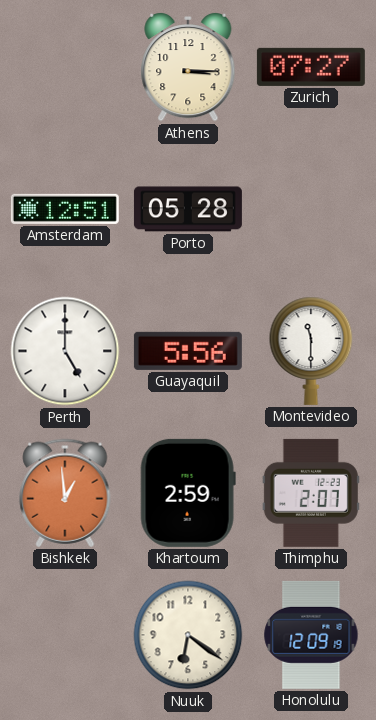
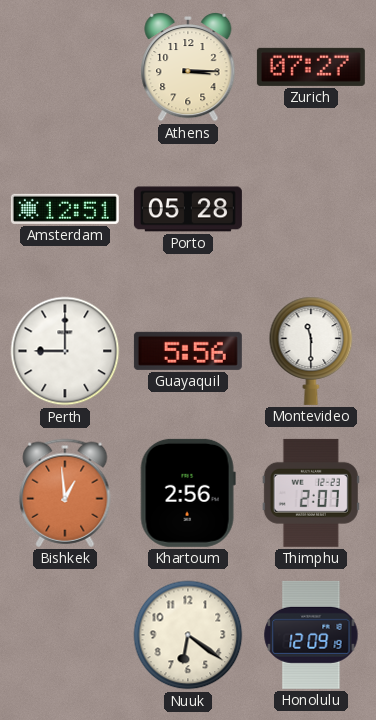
Perth: 5:00 -> 9:00
Khartoum: 2:59 -> 2:56
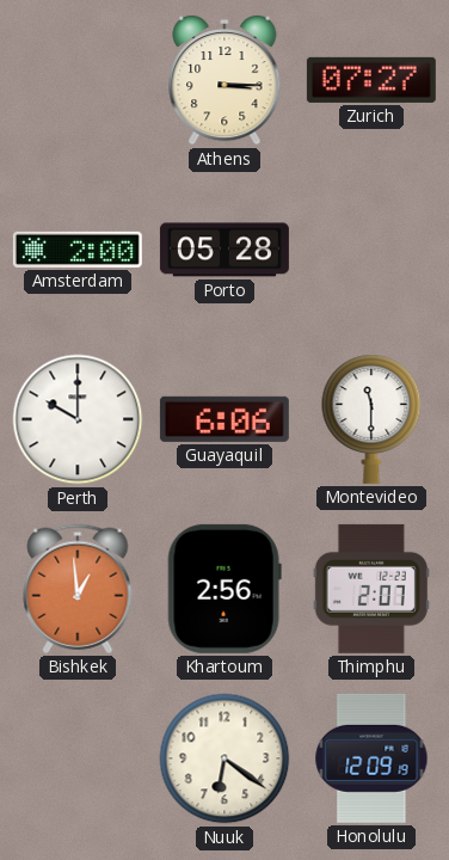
Amsterdam: 12:51 -> 2:00
Perth: 9:00 -> 10:00
Guayaquil: 5:56 -> 6:06
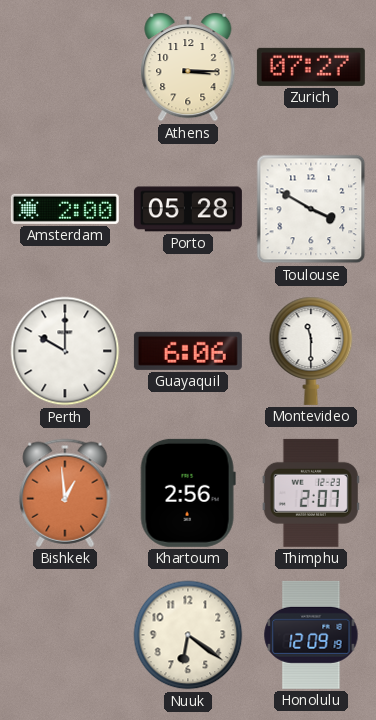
Toulouse: none -> 3:50
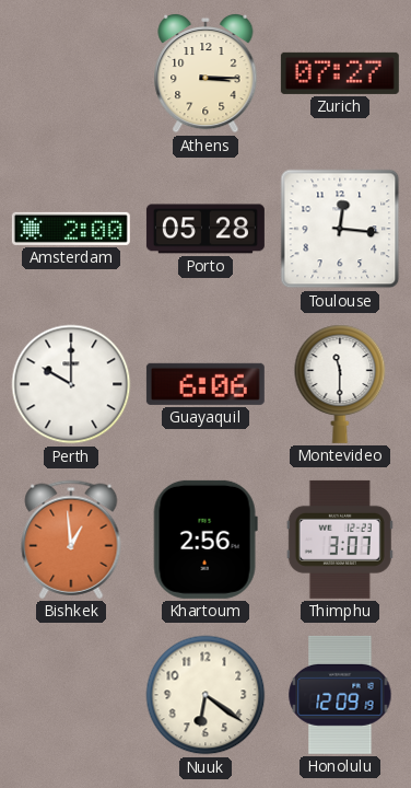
Toulouse: 3:50 -> 12:16
Thimphu: 2:07 -> 3:07
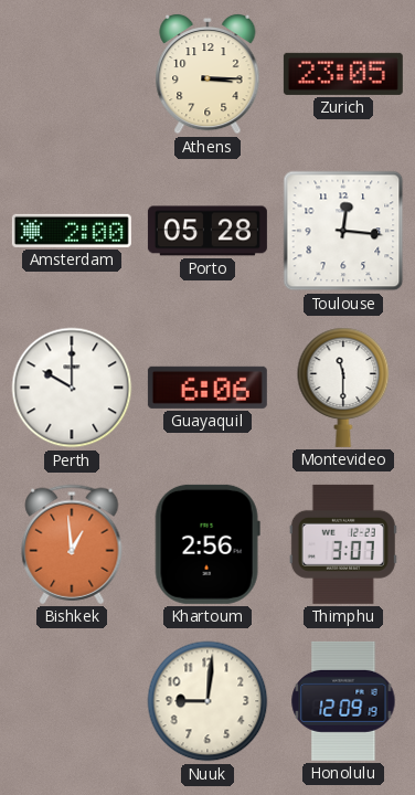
Zurich: 07:27 -> 23:05
Nuuk: 6:21 -> 9:01
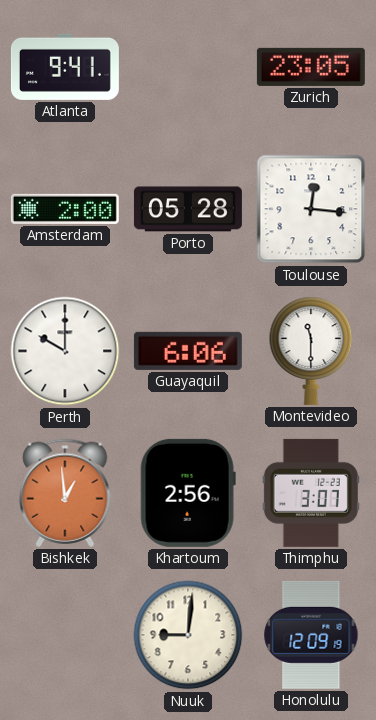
Atlanta: none -> 9:41
Athens: 3:15 -> none
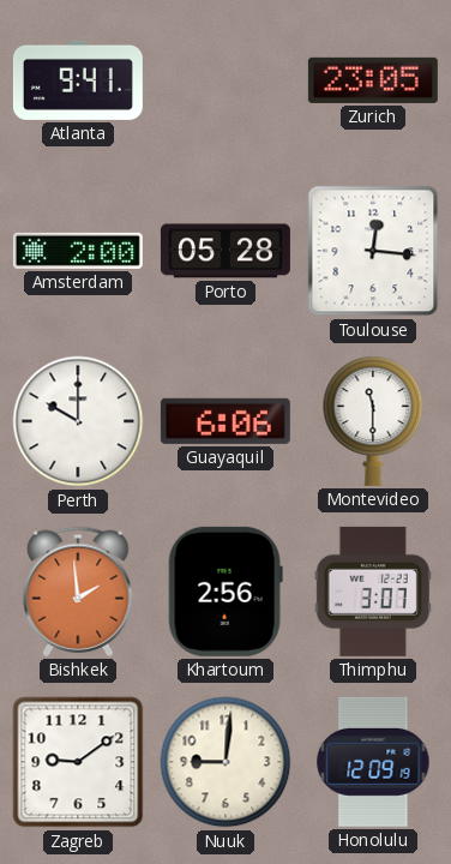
Bishkek: 12:59 -> 1:59
Zagreb: none -> 9:09
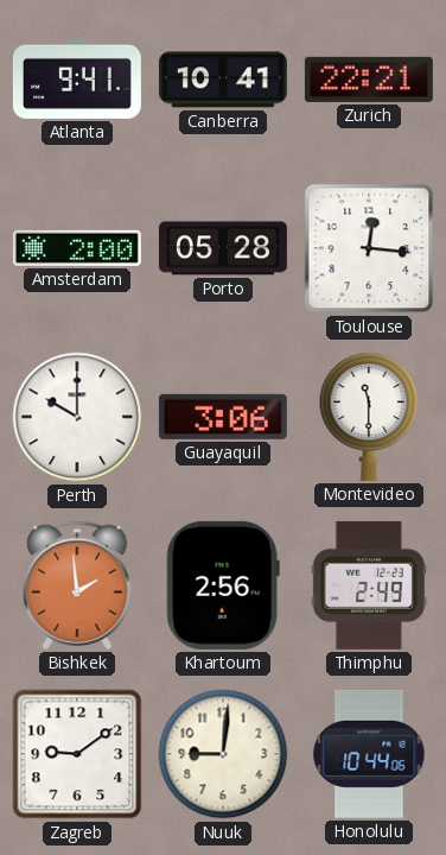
Canberra: none -> 10:41
Zurich: 23:05 -> 22:21
Guayaquil: 6:06 -> 3:06
Thimphu: 3:07 -> 2:49
Honolulu: 12:09 -> 10:44
